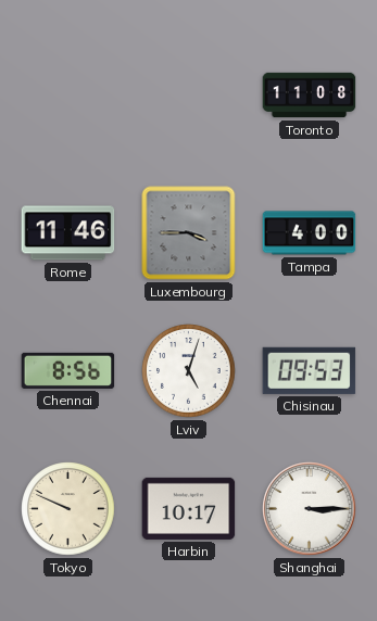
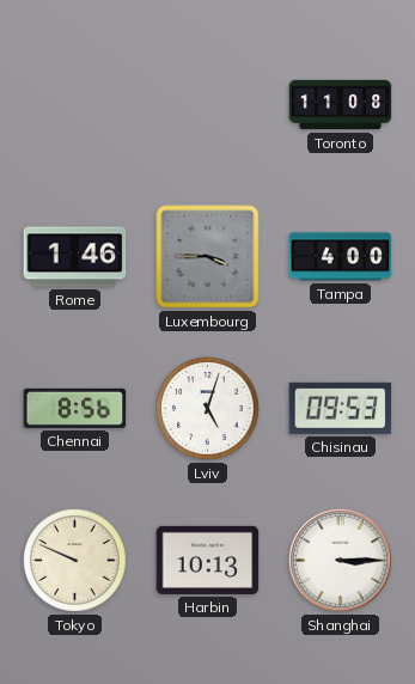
Rome: 11:46 -> 1:46
Harbin: 10:17 -> 10:13
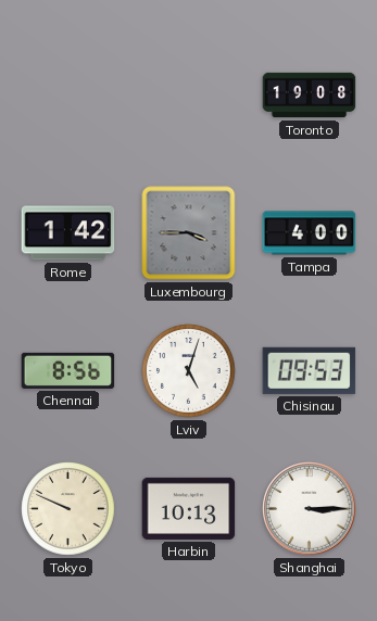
Toronto: 11:08 -> 19:08
Rome: 1:46 -> 1:42
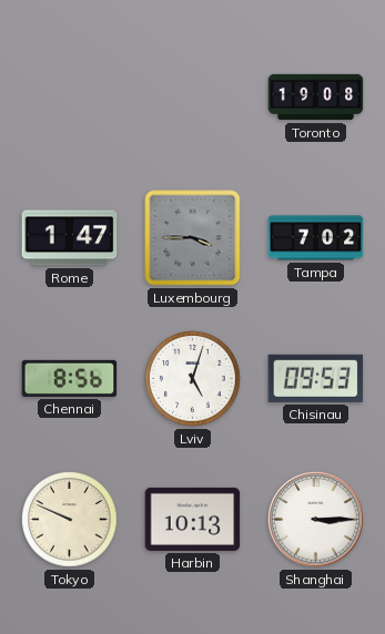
Rome: 1:42 -> 1:47
Tampa: 4:00 -> 7:02
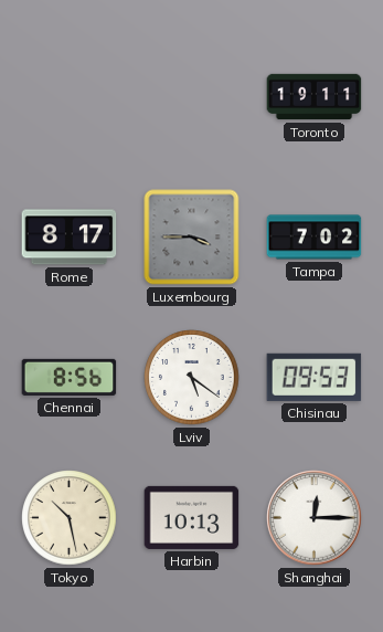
Toronto: 19:08 -> 19:11
Rome: 1:47 -> 8:17
Lviv: 5:03 -> 5:21
Tokyo: 9:49 -> 10:28
Shanghai: 3:15 -> 12:15
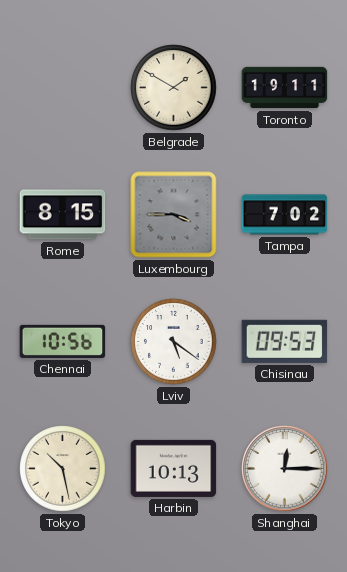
Belgrade: none -> 1:50
Rome: 8:17 -> 8:15
Chennai: 8:56 -> 10:56
